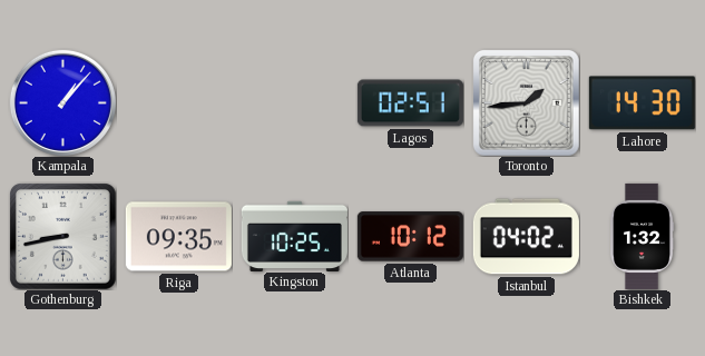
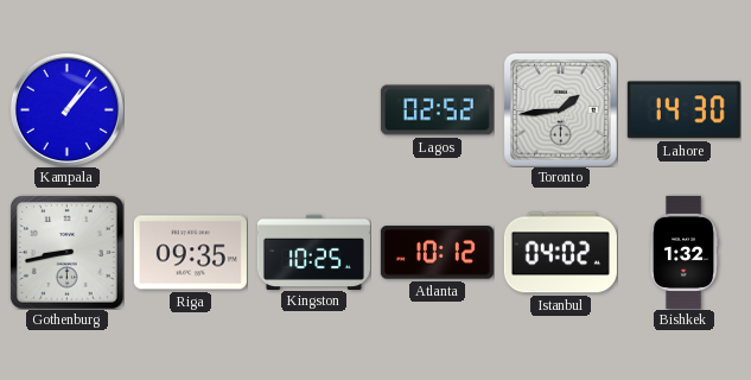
Lagos: 02:51 -> 02:52
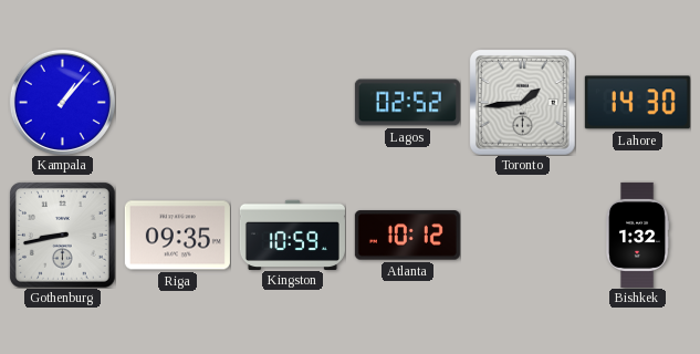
Kingston: 10:25 -> 10:59
Istanbul: 04:02 -> none
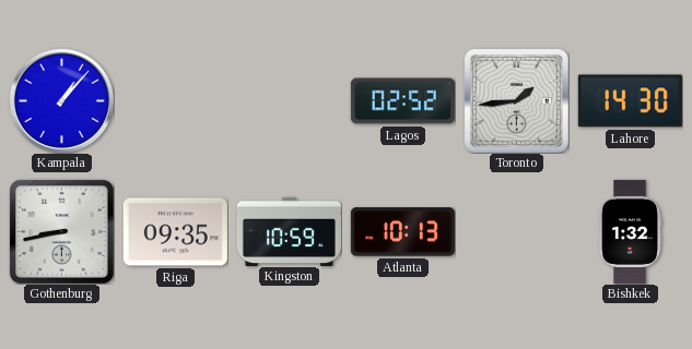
Atlanta: 10:12 -> 10:13
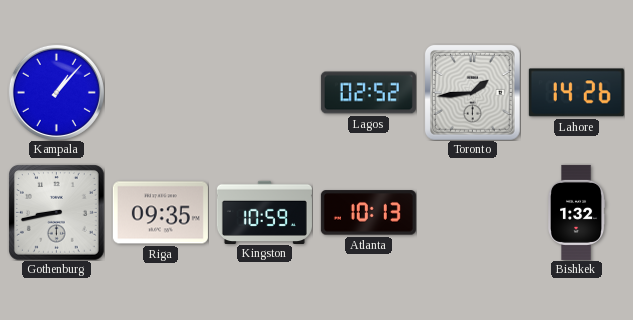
Lahore: 14:30 -> 14:26
